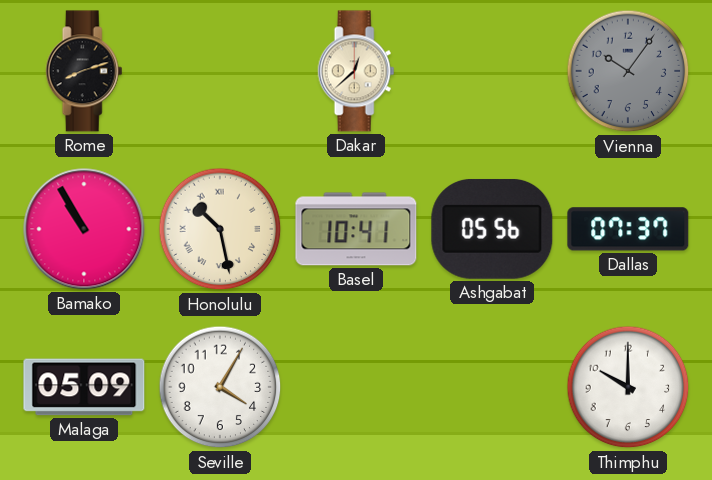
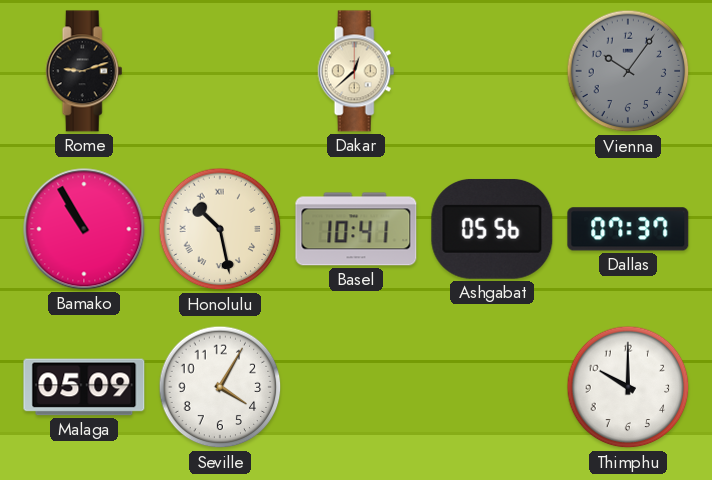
Rome: 8:12 -> 9:12
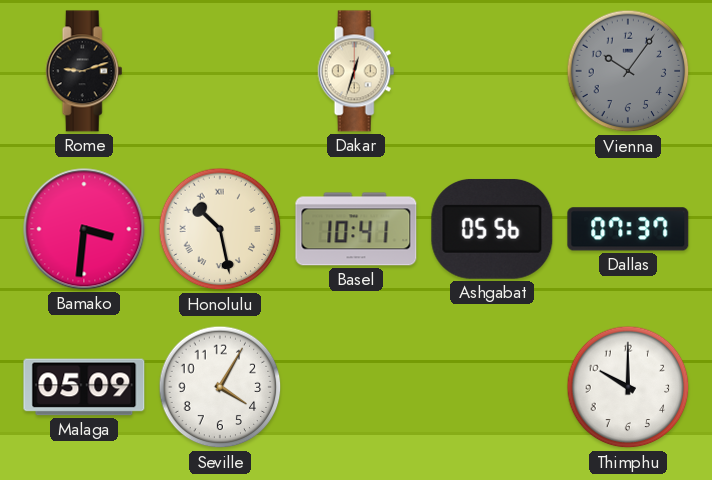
Dakar: 12:38 -> 12:33
Bamako: 10:55 -> 3:31
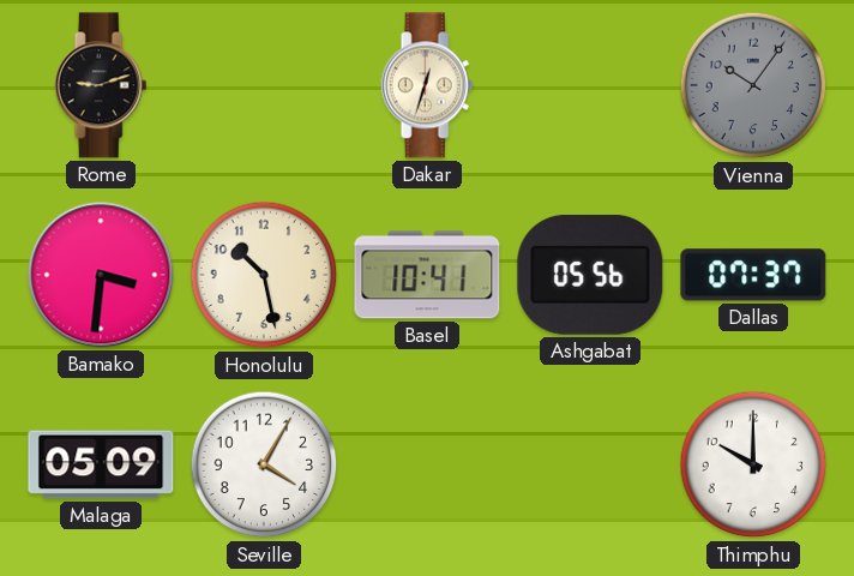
Honolulu numerals: Roman -> Arabic
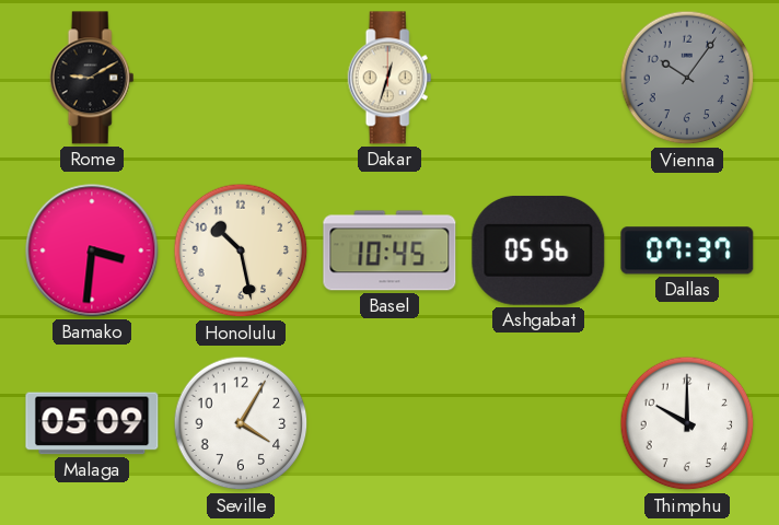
Rome: 9:12 -> 9:10
Basel: 10:41 -> 10:45
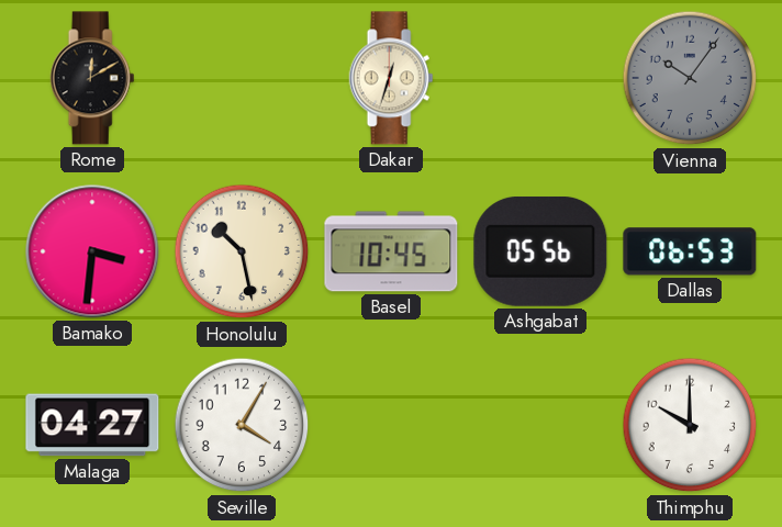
Rome: 9:10 -> 12:10
Dallas: 07:37 -> 06:53
Malaga: 05:09 -> 04:27
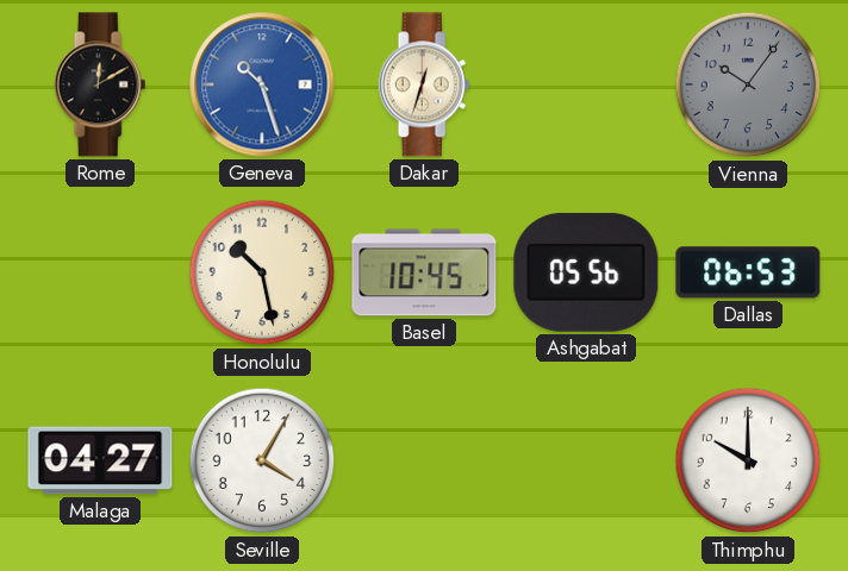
Geneva: none -> 10:27
Bamako: 3:31 -> none
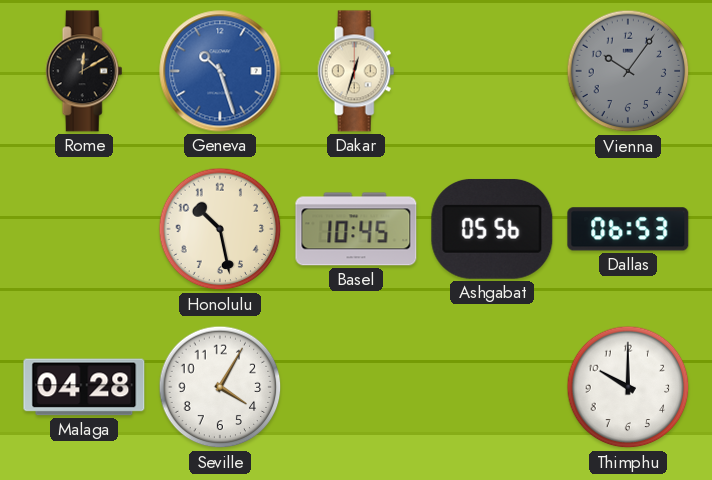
Malaga: 04:27 -> 04:28
